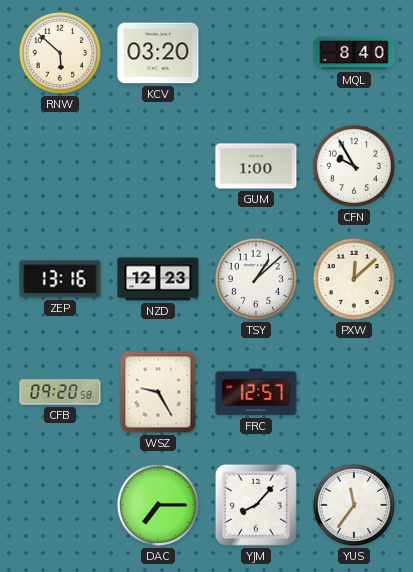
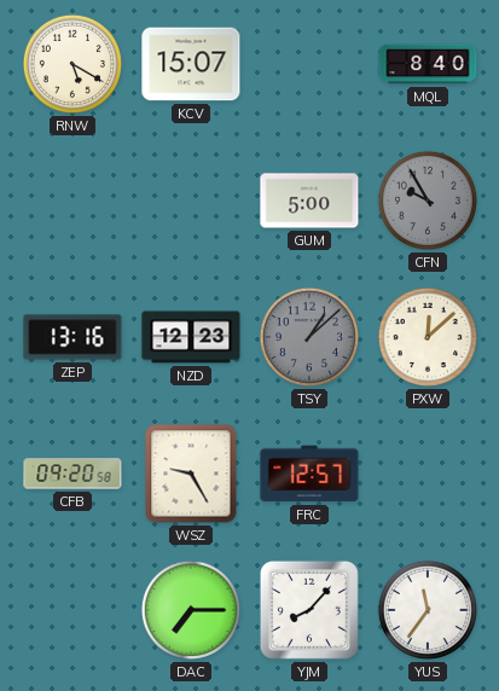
RNW: 5:52 -> 5:20
KCV: 03:20 -> 15:07
GUM: 1:00 -> 5:00
CFN dial: white -> grey
TSY dial: white -> grey
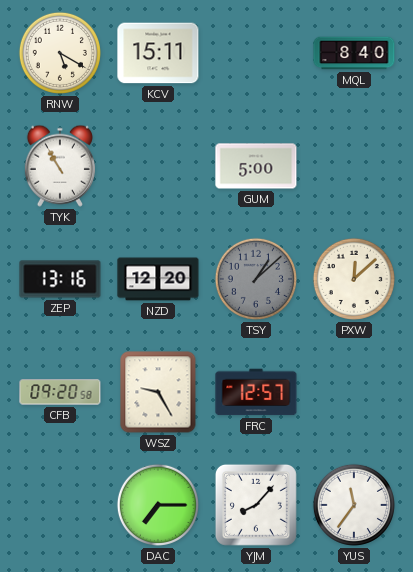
KCV: 15:07 -> 15:11
TYK: none -> 10:55
CFN: 9:55 -> none
NZD: 12:23 -> 12:20
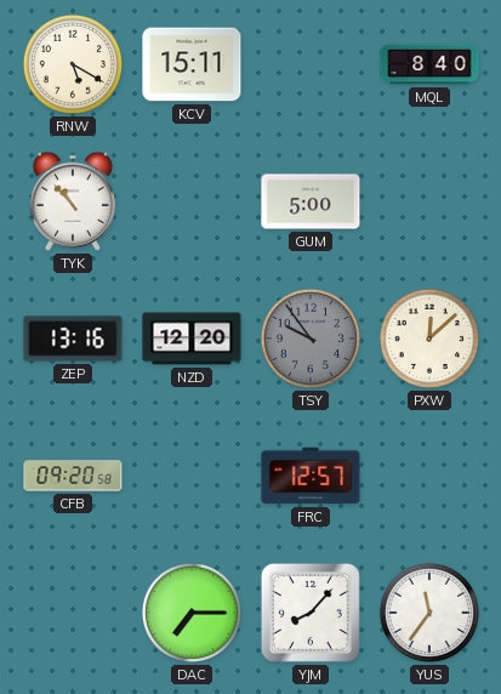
TYK: 10:55 -> 10:53
TSY: 1:08 -> 9:54
WSZ: 9:25 -> none
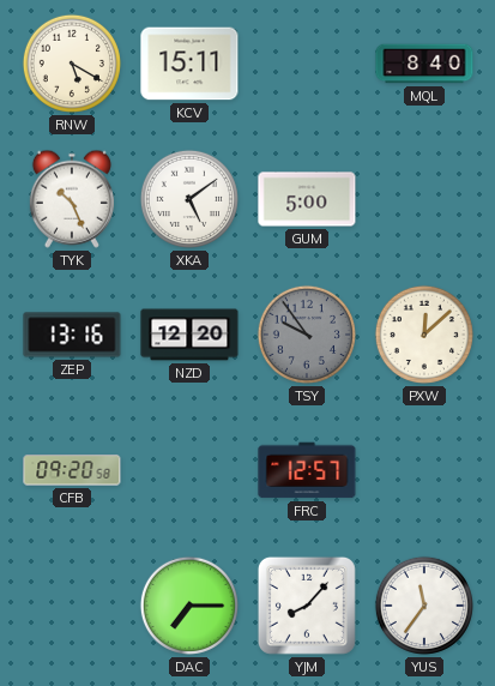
TYK: 10:53 -> 10:26
XKA: none -> 5:09
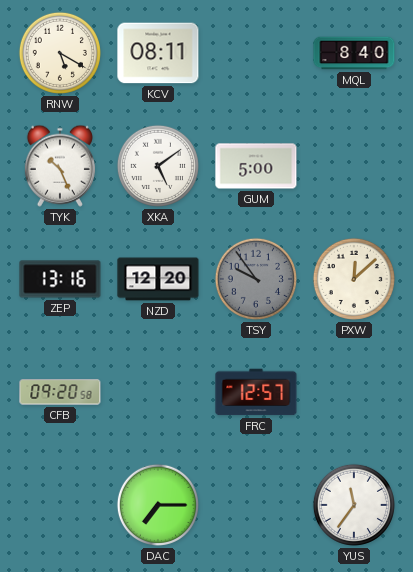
KCV: 15:11 -> 08:11
YJM: 8:07 -> none
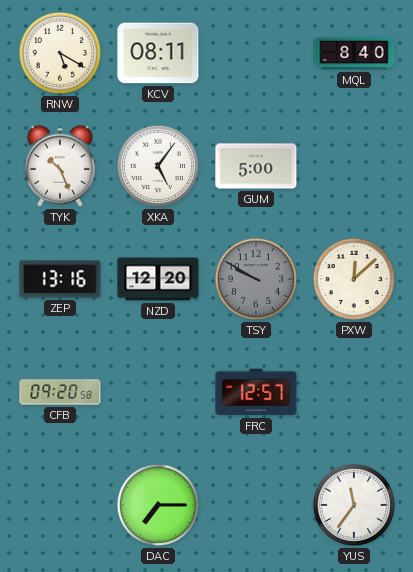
XKA: 5:09 -> 5:06
TSY: 9:54 -> 9:50
